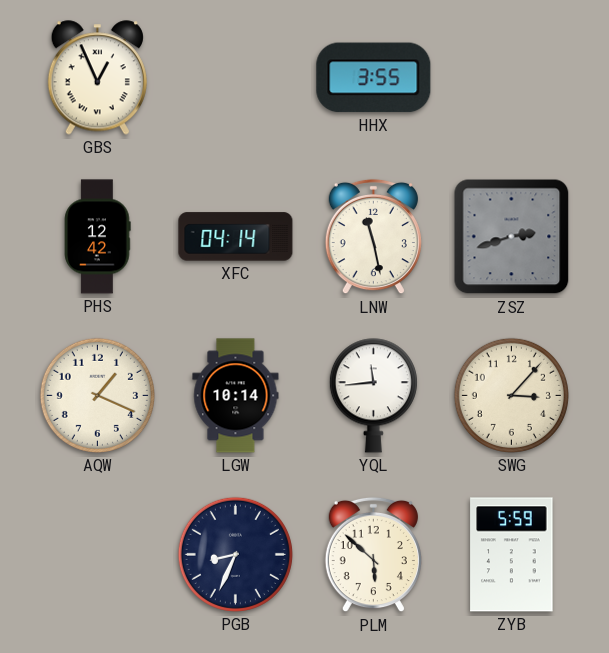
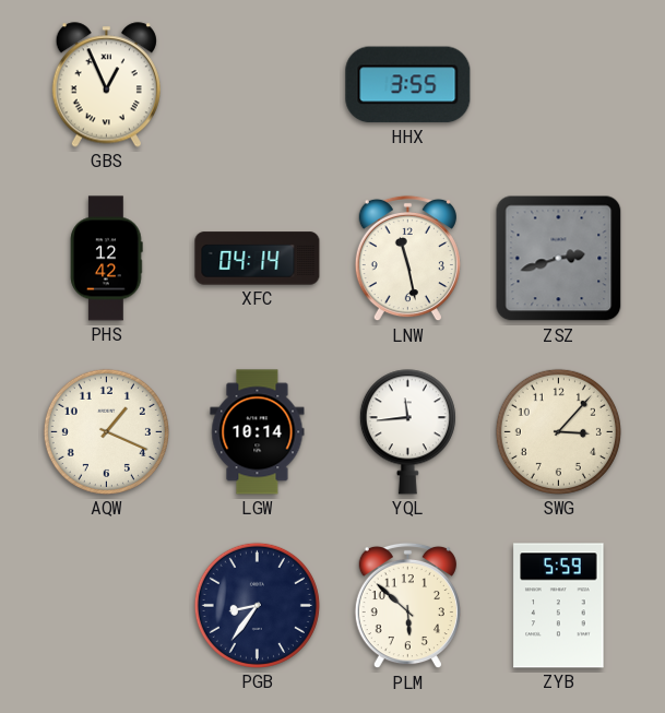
PGB: 8:34 -> 8:36
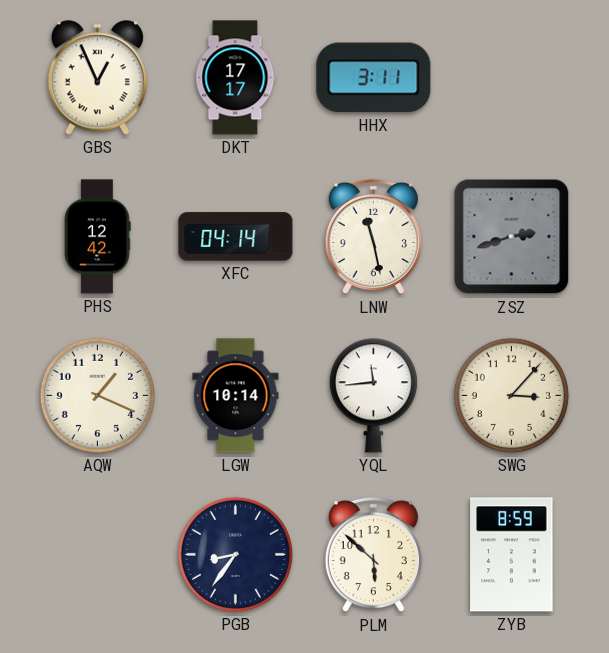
DKT: none -> 17:17
HHX: 3:55 -> 3:11
ZYB: 5:59 -> 8:59
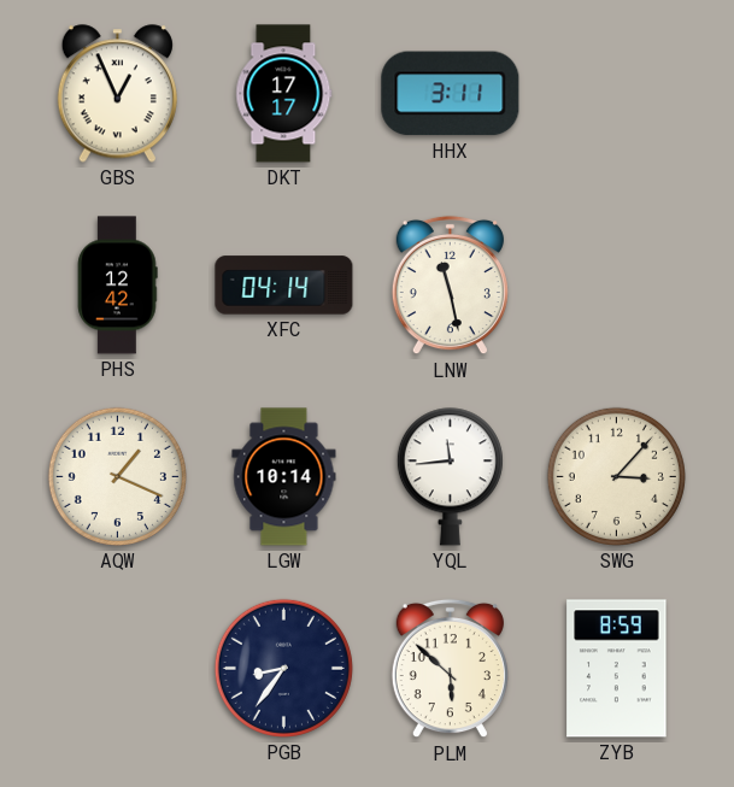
ZSZ: 2:42 -> none
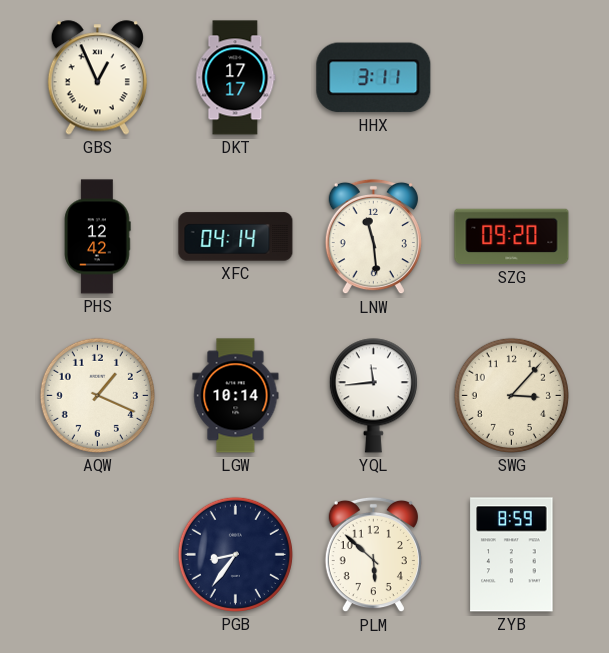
LNW: 11:28 -> 11:29
SZG: none -> 09:20
